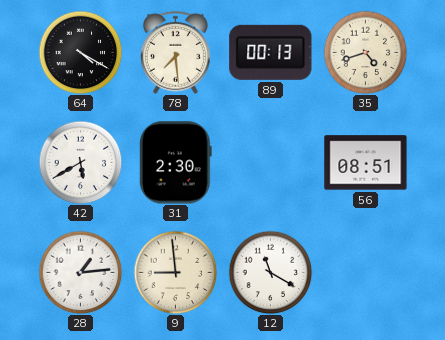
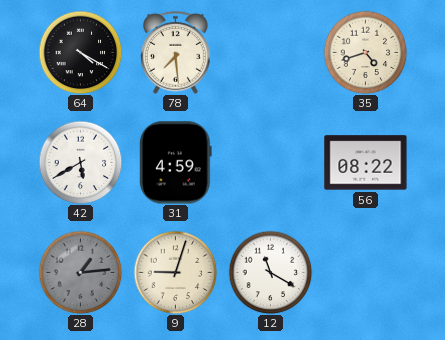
89: 00:13 -> none
31: 2:30 -> 4:59
56: 08:51 -> 08:22
28 dial: white -> grey
9: 8:59 -> 9:03
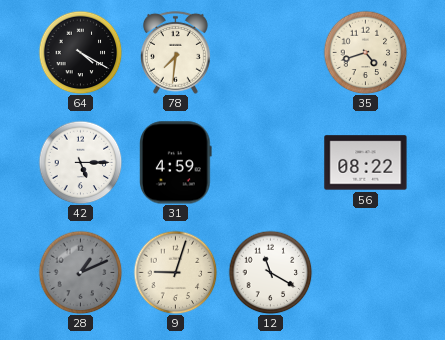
78: 7:29 -> 7:31
42: 5:40 -> 5:15
28: 1:14 -> 1:11
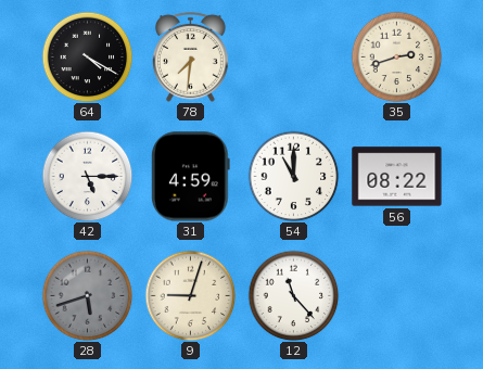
35: 4:42 -> 2:42
54: none -> 11:00
28: 1:11 -> 5:42
12: 11:20 -> 11:23
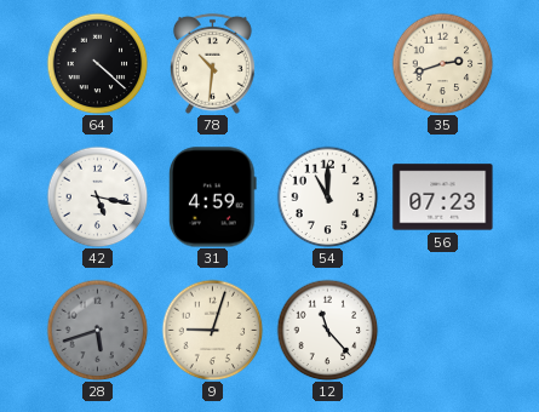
64: 4:20 -> 4:22
78: 7:31 -> 10:31
42: 5:15 -> 5:17
56: 08:22 -> 07:23
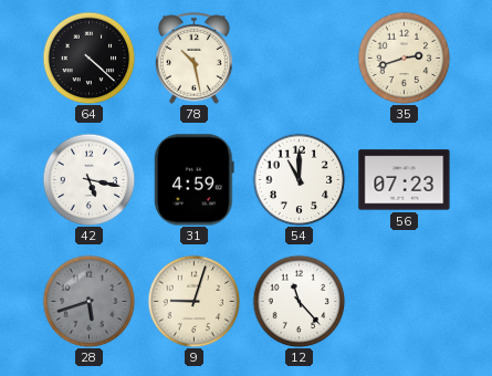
78: 10:31 -> 10:28
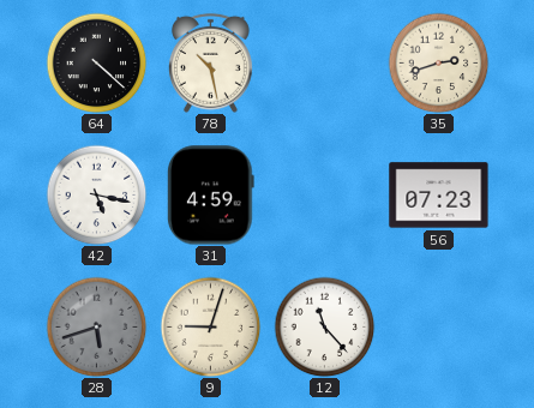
54: 11:00 -> none
